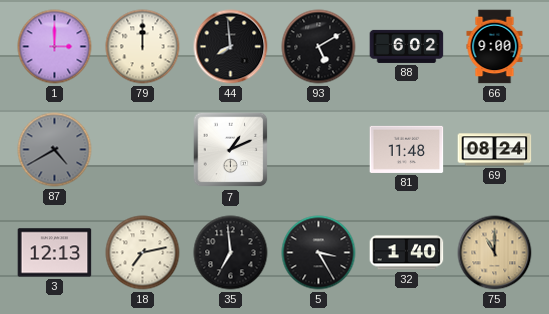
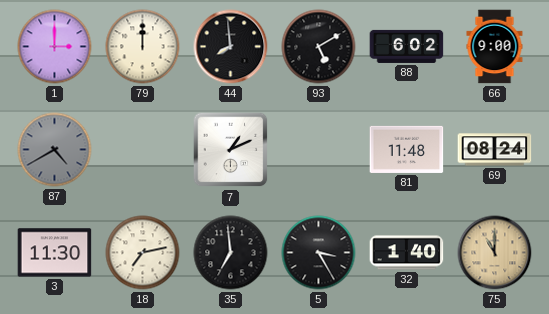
3: 12:13 -> 11:30
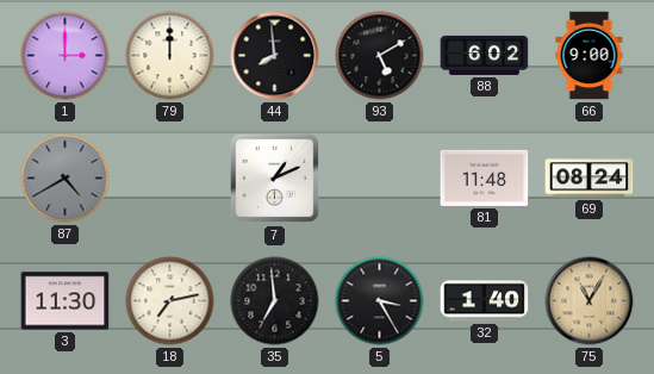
75: 11:00 -> 11:05
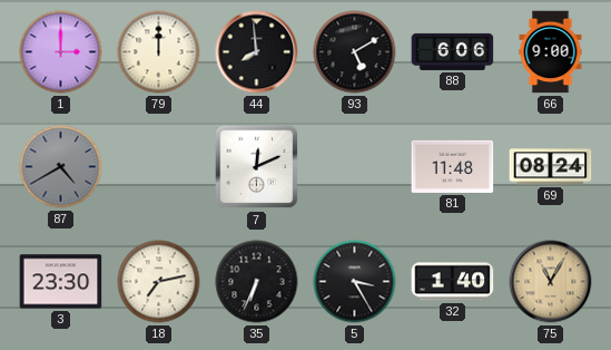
88: 6:02 -> 6:06
7: 1:11 -> 12:11
3: 11:30 -> 23:30
35: 6:59 -> 6:34
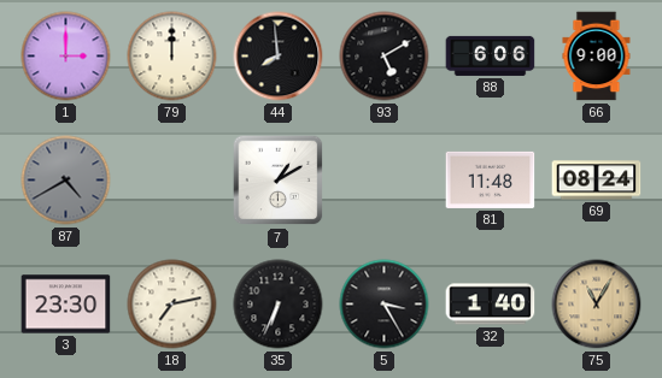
7: 12:11 -> 1:10
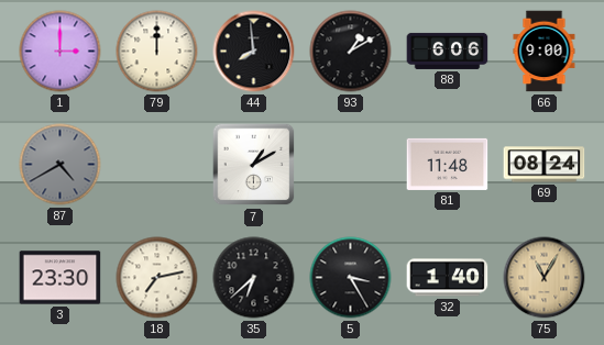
93: 5:10 -> 1:10
35: 6:34 -> 6:38
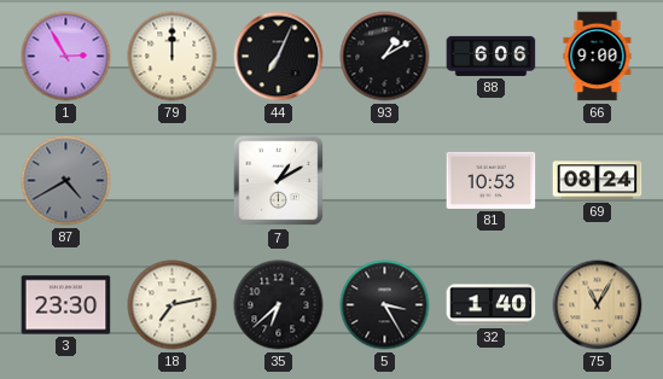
1: 3:00 -> 2:55
44: 7:59 -> 7:04
81: 11:48 -> 10:53
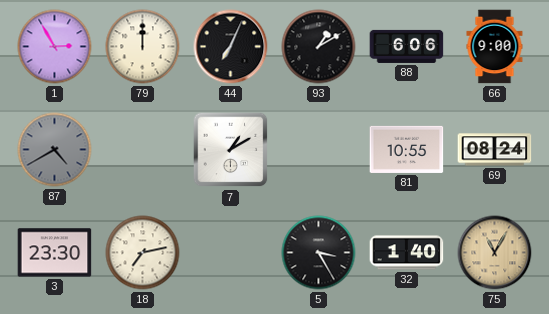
81: 10:53 -> 10:55
35: 6:38 -> none
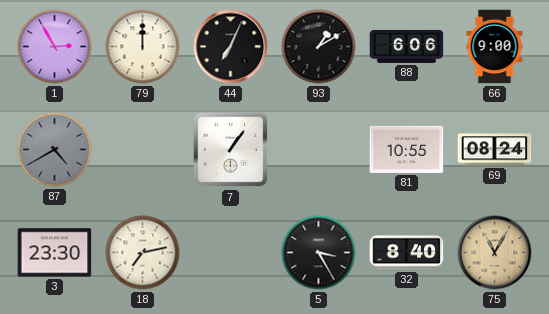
7: 1:10 -> 1:06
32: 1:40 -> 8:40
